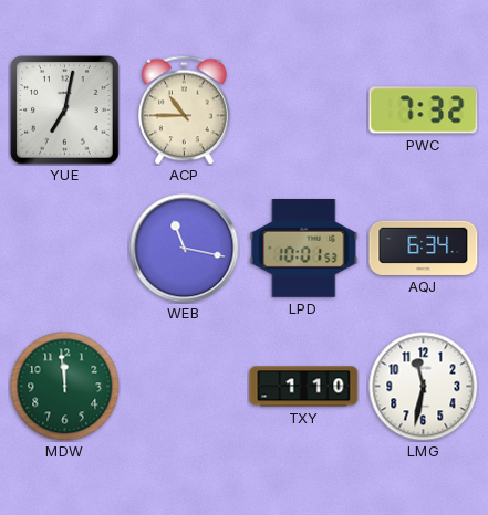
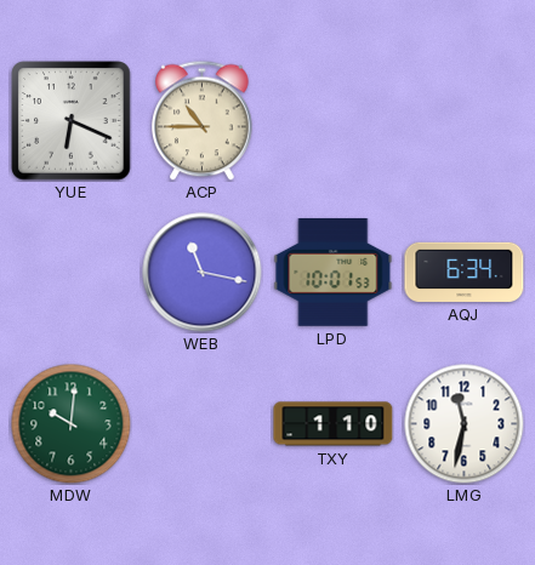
YUE: 7:02 -> 6:19
PWC: 7:32 -> none
MDW: 11:59 -> 10:01
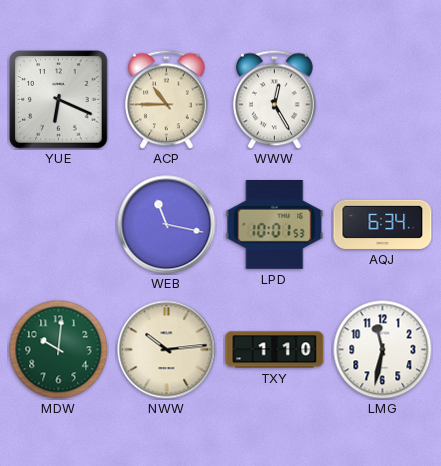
WWW: none -> 12:25
NWW: none -> 10:14
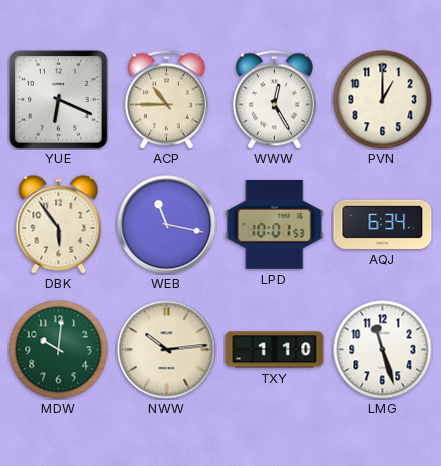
PVN: none -> 1:00
DBK: none -> 5:54
LMG: 11:32 -> 11:27
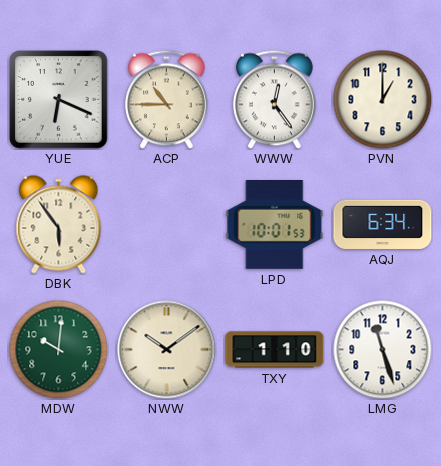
WWW: 12:25 -> 12:24
WEB: 11:17 -> none
NWW: 10:14 -> 10:09
